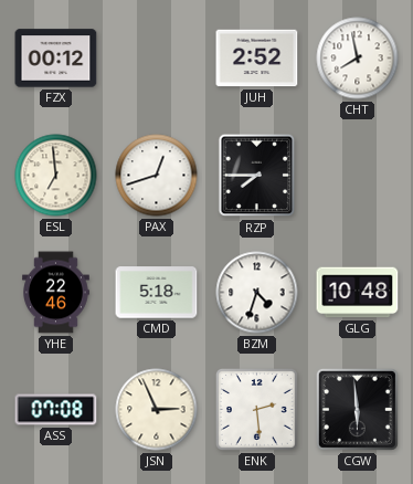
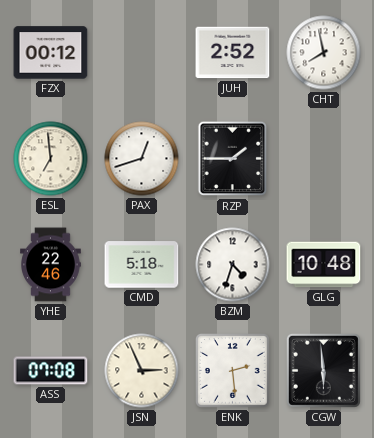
RZP: 7:45 -> 1:45
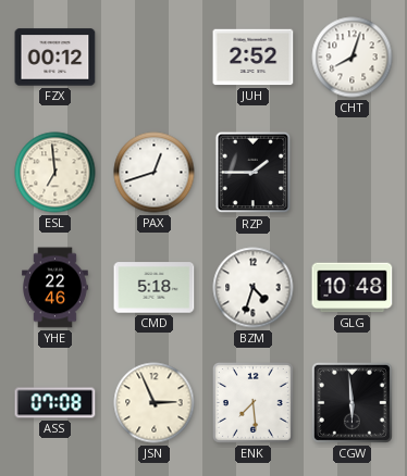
CHT: 7:58 -> 8:03
ENK: 2:29 -> 7:29
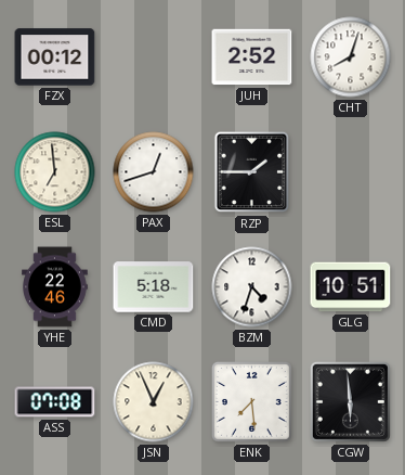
GLG: 10:48 -> 10:51
JSN: 2:56 -> 12:56
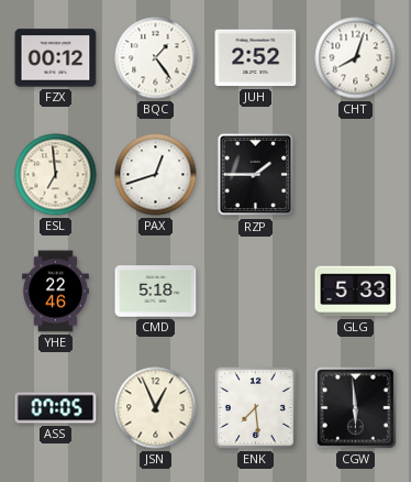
BQC: none -> 1:24
BZM: 4:33 -> none
GLG: 10:51 -> 5:33
ASS: 07:08 -> 07:05
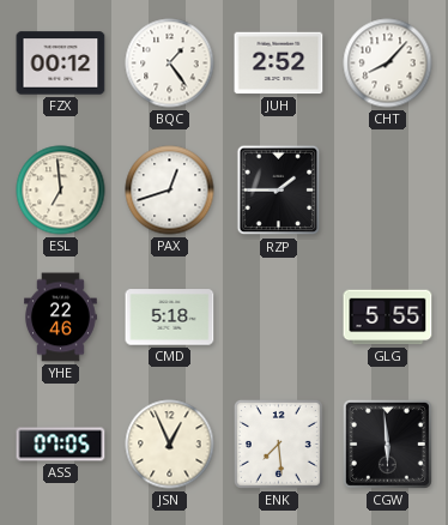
CHT: 8:03 -> 8:07
GLG: 5:33 -> 5:55
